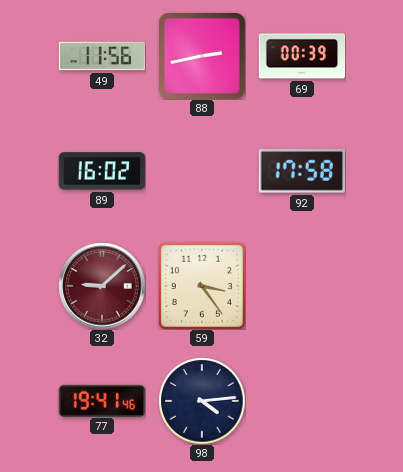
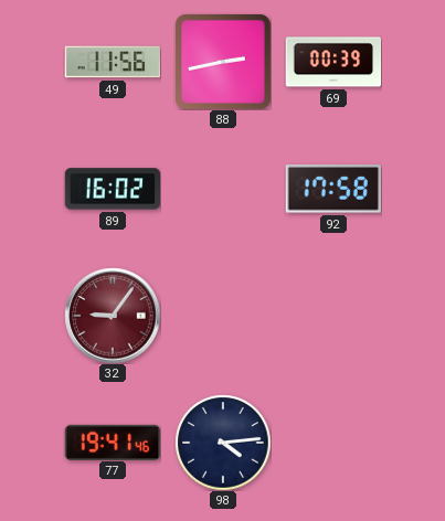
32: 9:08 -> 9:06
59: 3:24 -> none
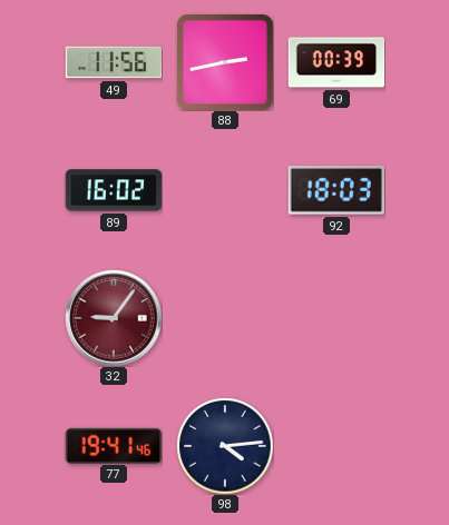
92: 17:58 -> 18:03
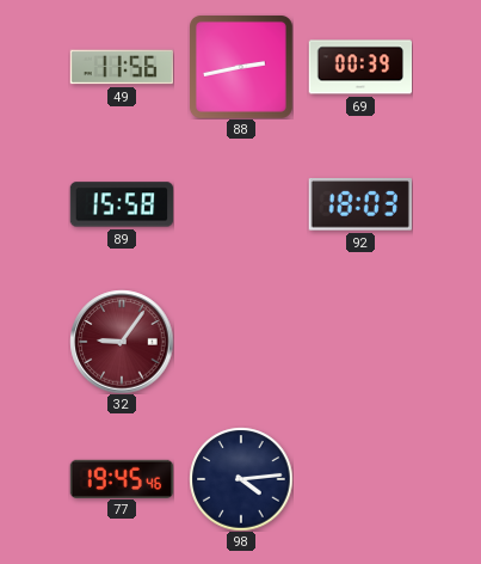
89: 16:02 -> 15:58
77: 19:41 -> 19:45
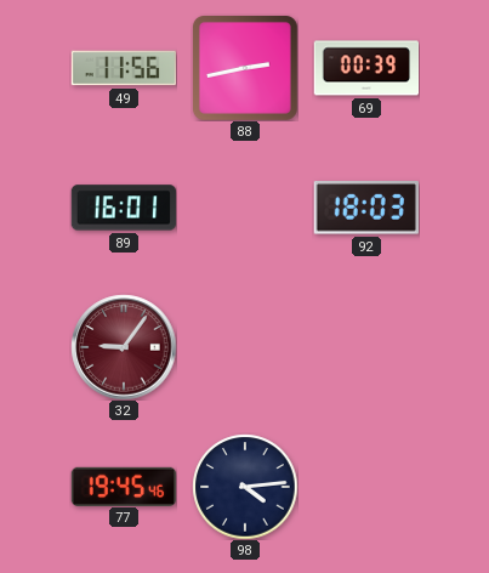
89: 15:58 -> 16:01
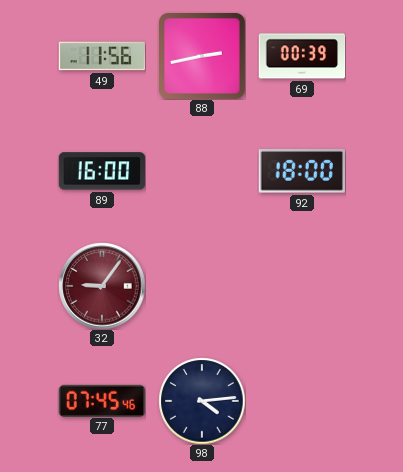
89: 16:01 -> 16:00
92: 18:03 -> 18:00
77: 19:45 -> 07:45
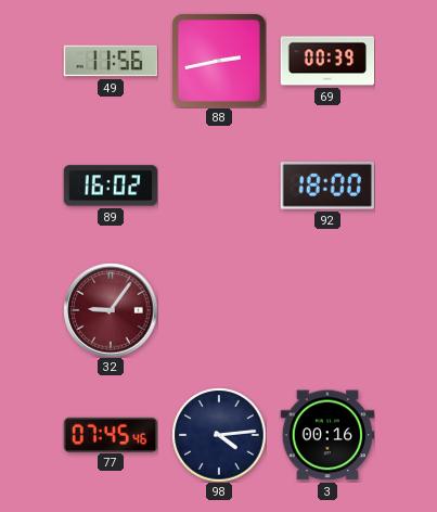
89: 16:00 -> 16:02
3: none -> 00:16
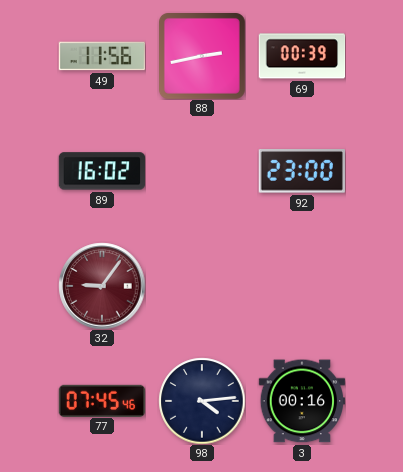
92: 18:00 -> 23:00
